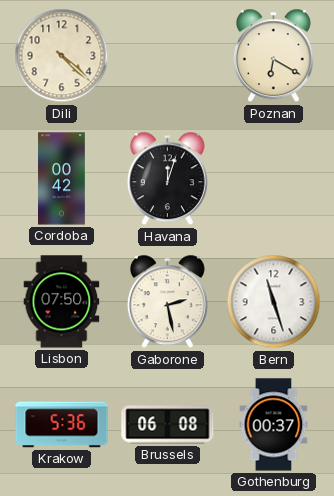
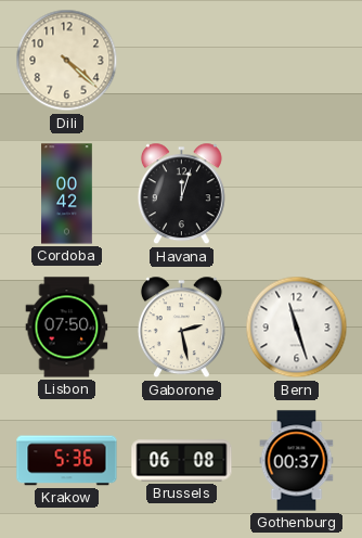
Poznan: 6:20 -> none
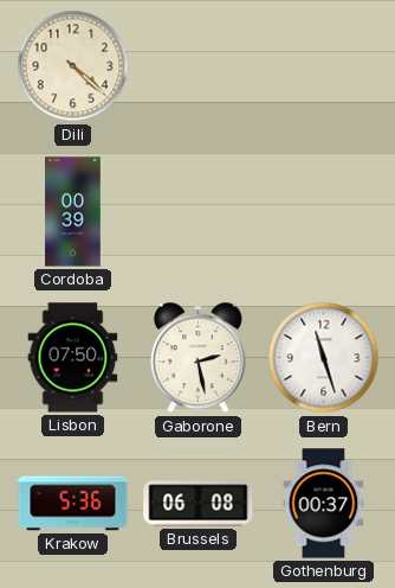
Cordoba: 00:42 -> 00:39
Havana: 12:03 -> none
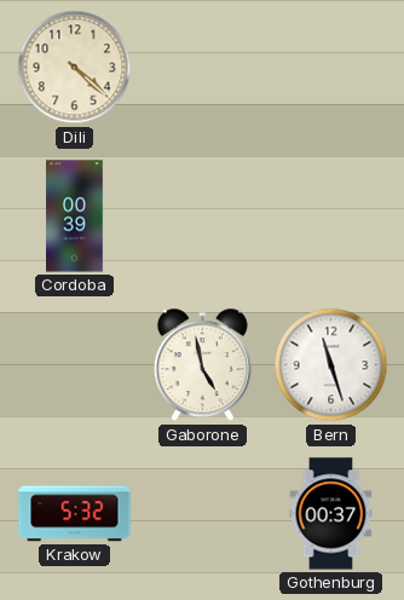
Lisbon: 07:50 -> none
Gaborone: 2:28 -> 4:58
Krakow: 5:36 -> 5:32
Brussels: 06:08 -> none
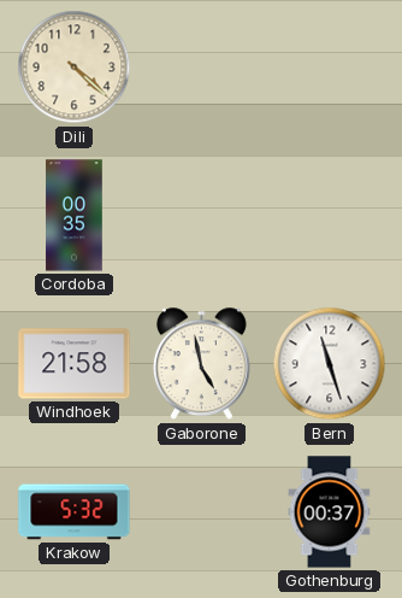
Cordoba: 00:39 -> 00:35
Windhoek: none -> 21:58
